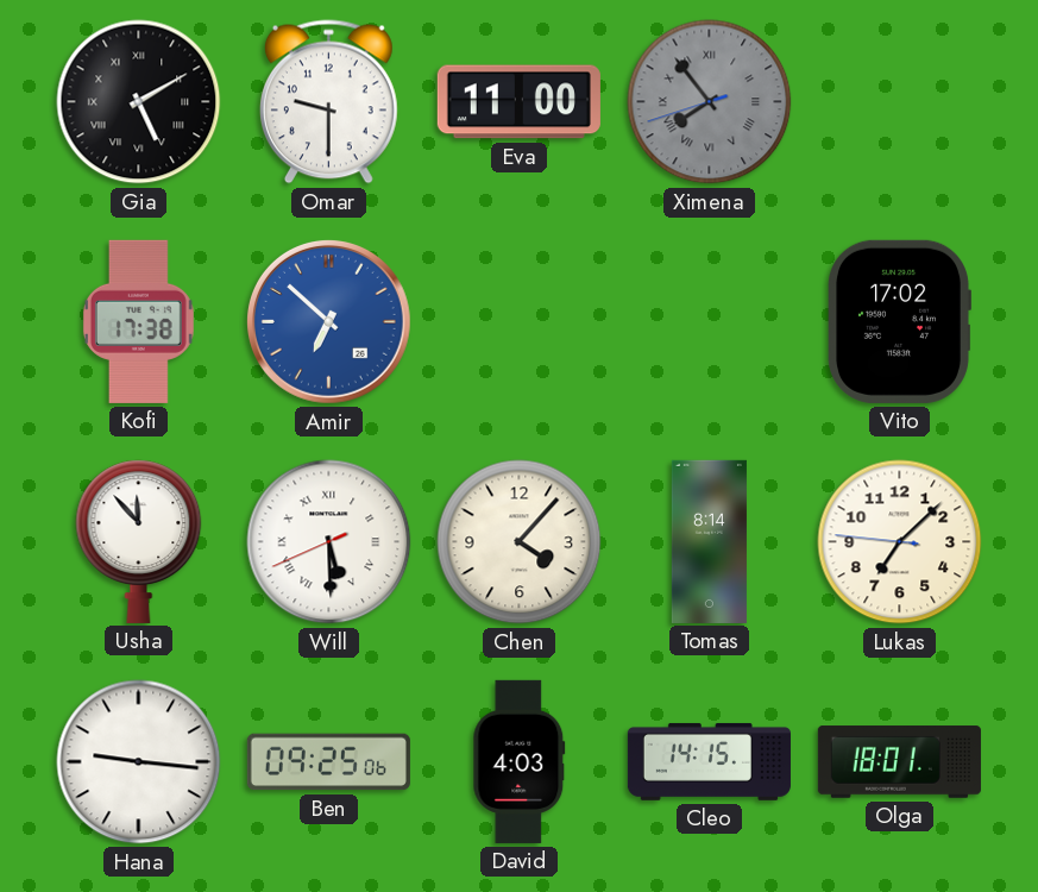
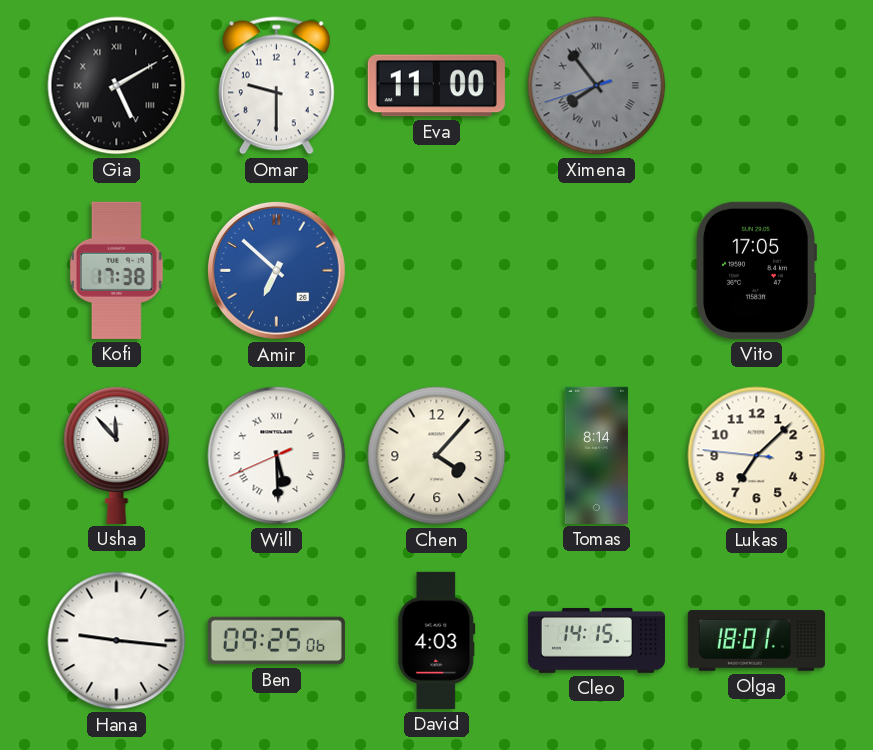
Vito: 17:02 -> 17:05
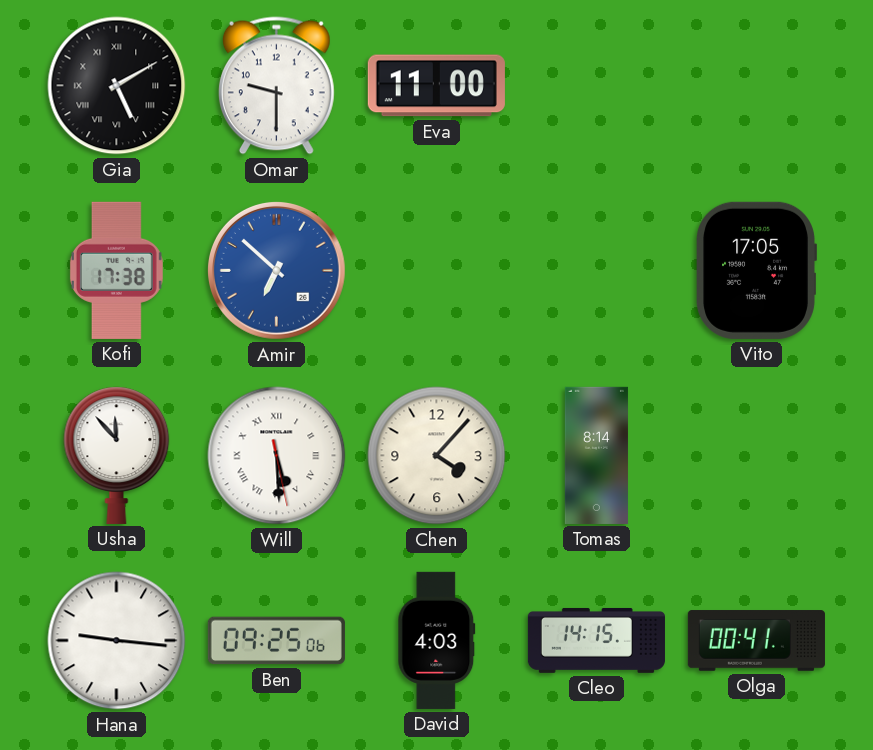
Ximena: 7:53 -> none
Will: 5:29:41 -> 5:29:28
Lukas: 7:07 -> none
Olga: 18:01 -> 00:41
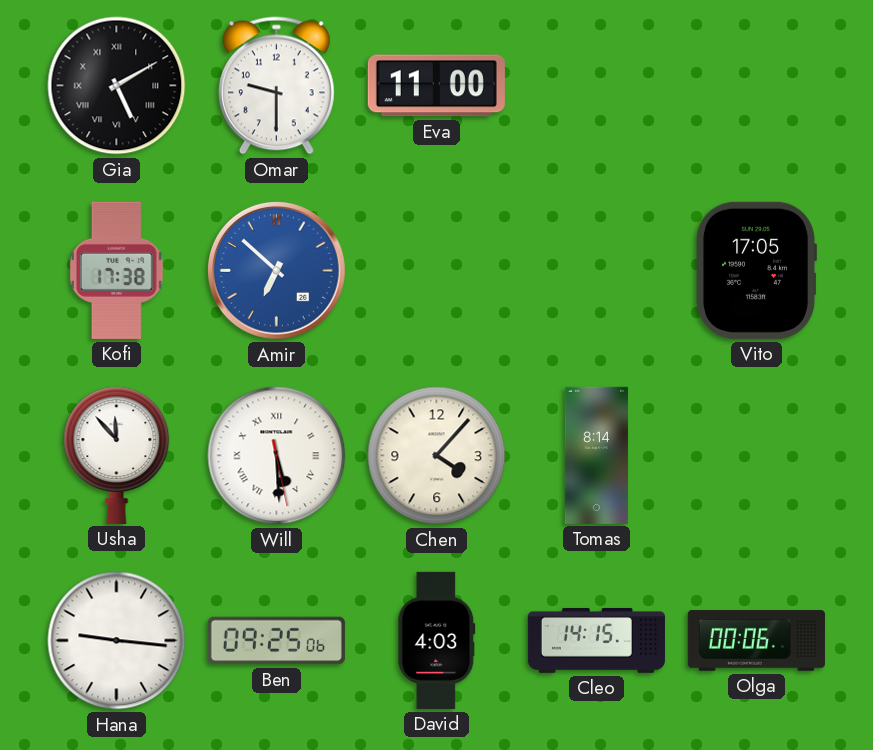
Olga: 00:41 -> 00:06
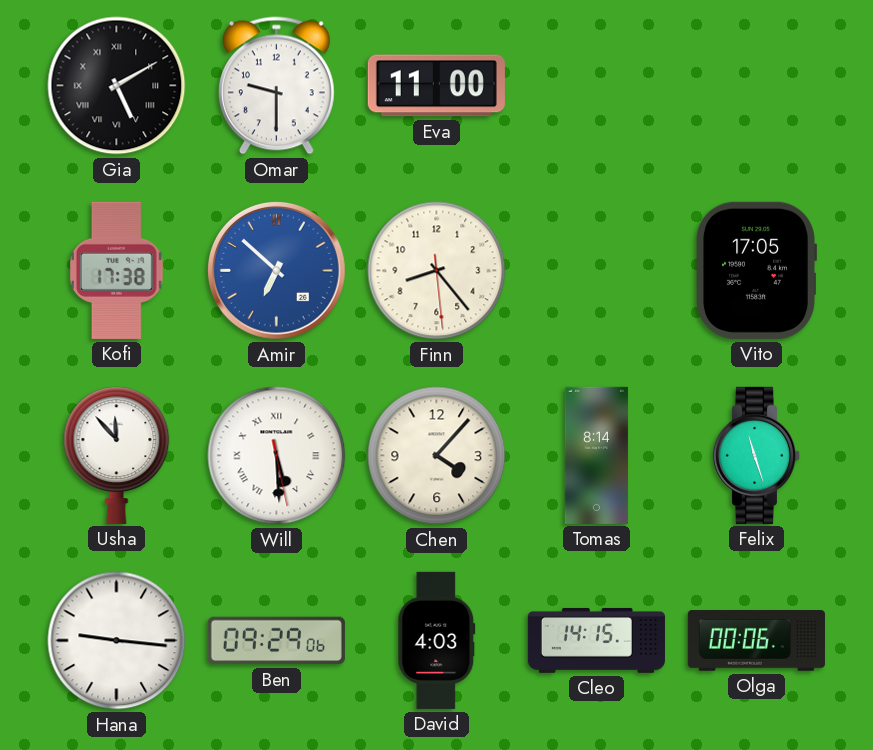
Finn: none -> 8:23
Felix: none -> 11:27
Ben: 09:25 -> 09:29
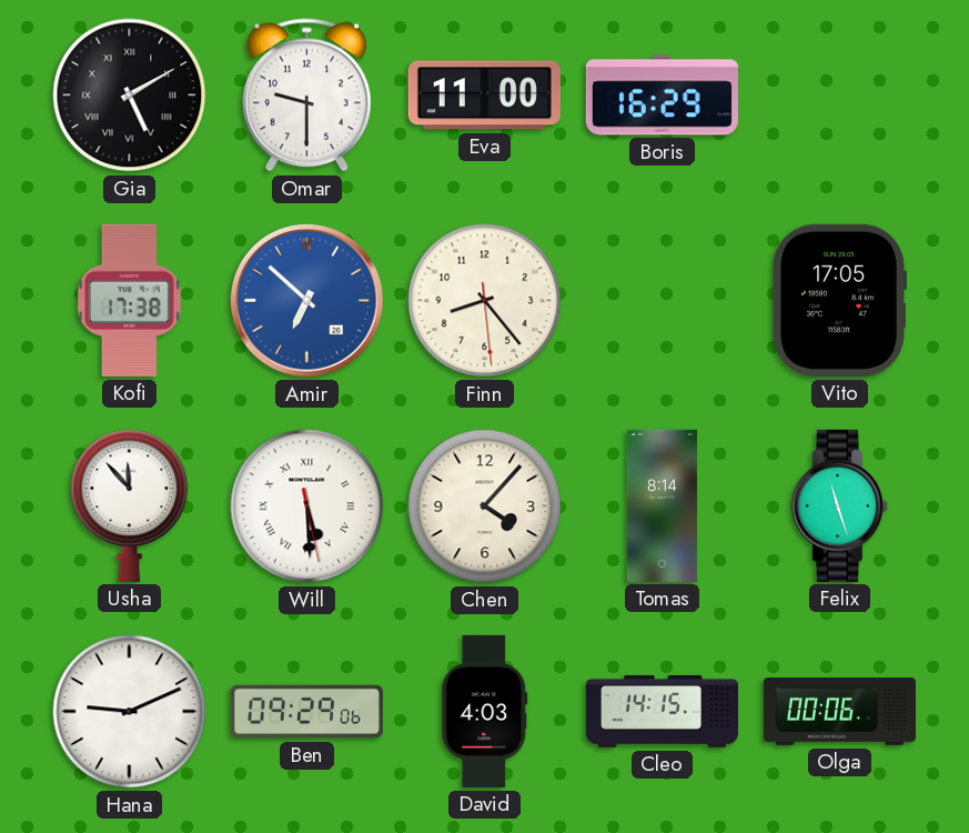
Boris: none -> 16:29
Hana: 9:16 -> 9:11
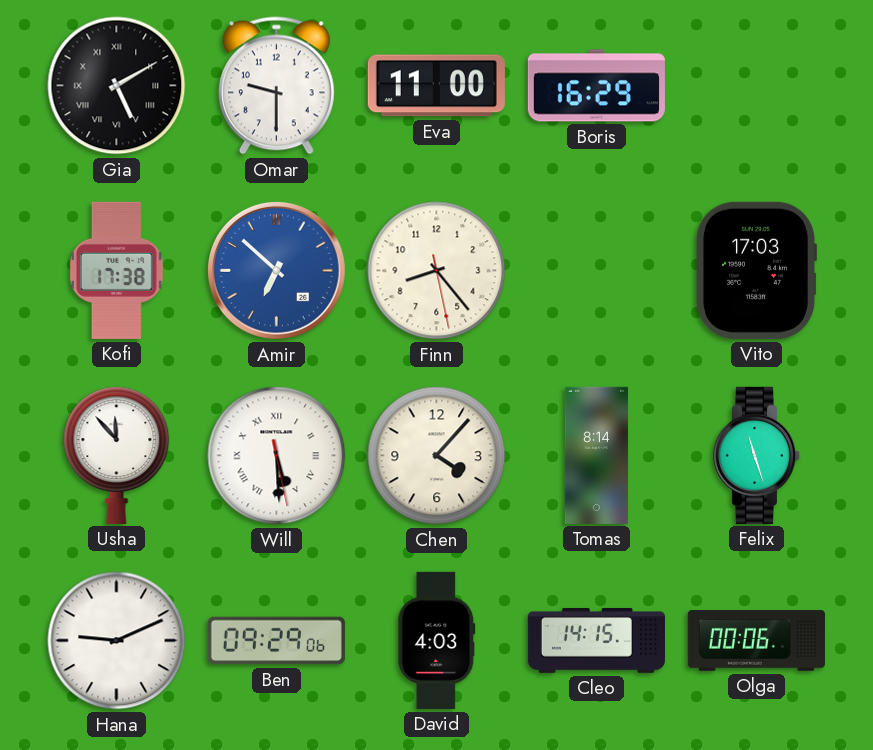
Finn: 8:23:29 -> 8:23:28
Vito: 17:05 -> 17:03
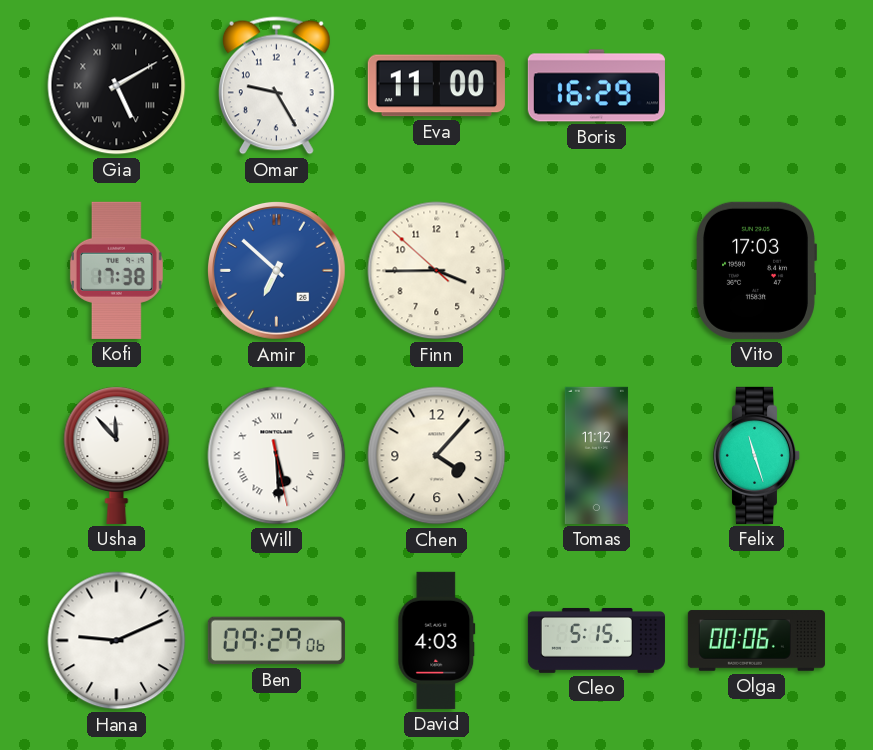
Omar: 9:30 -> 9:25
Finn: 8:23 -> 3:44
Tomas: 8:14 -> 11:12
Cleo: 14:15 -> 5:15
